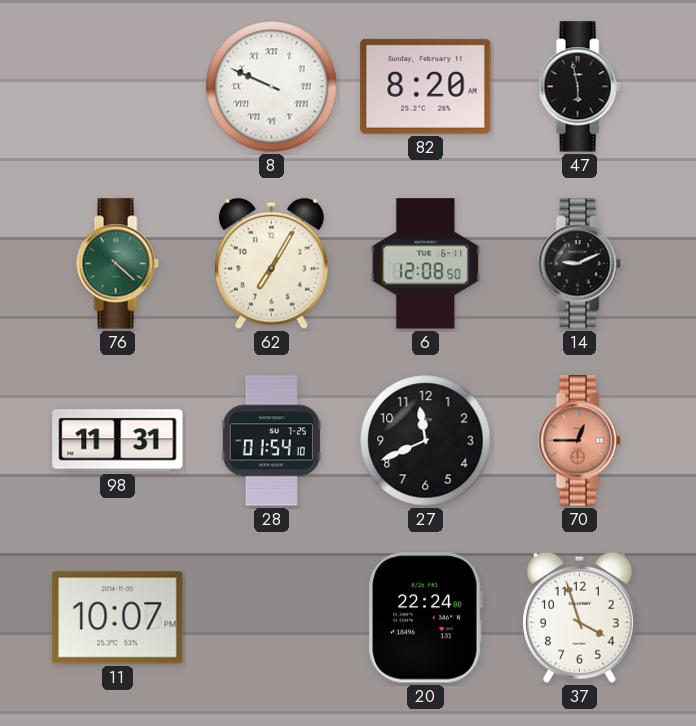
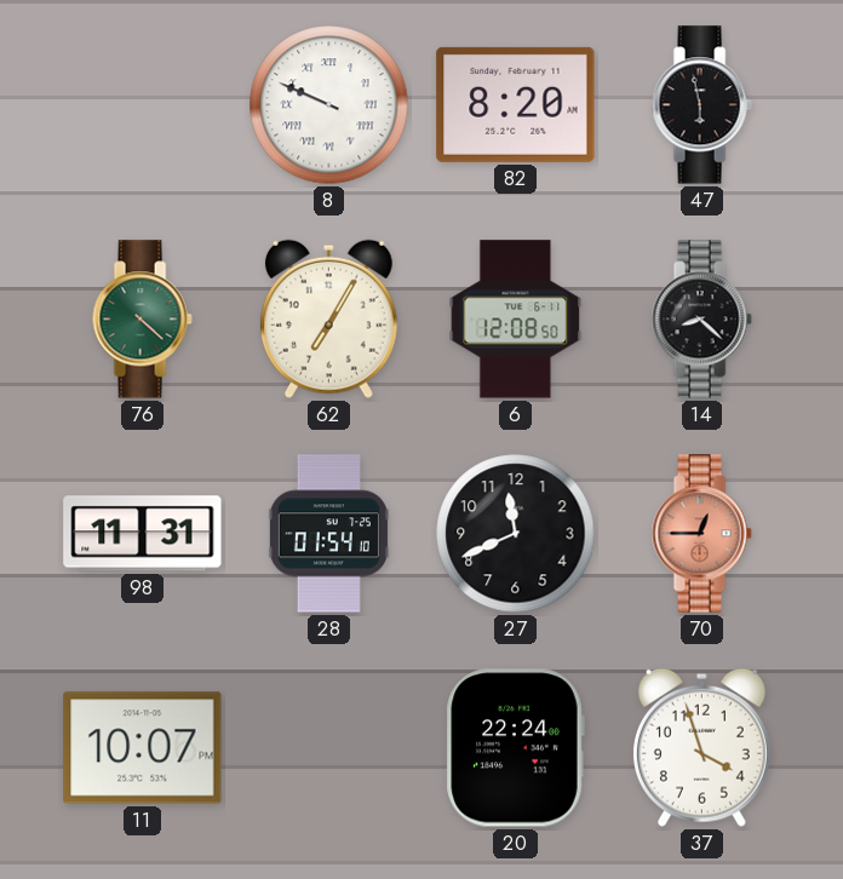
14: 9:11 -> 8:22
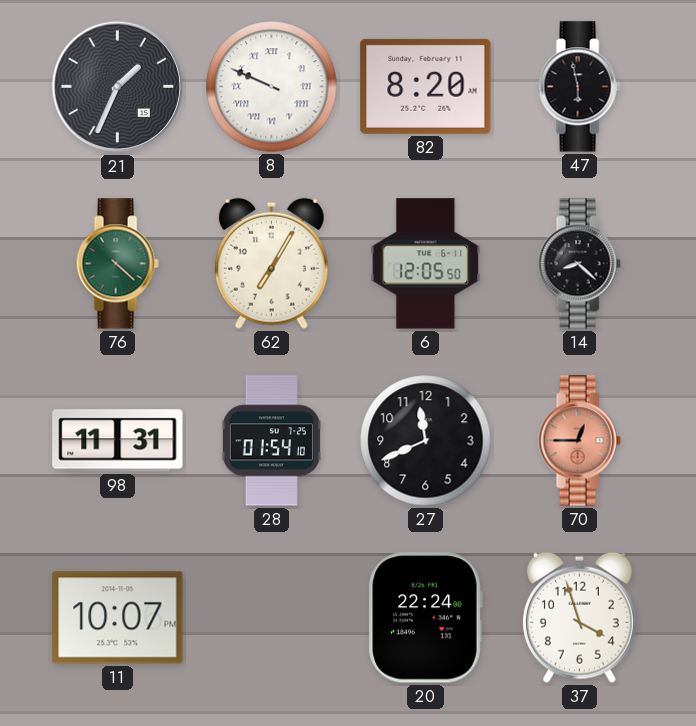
21: none -> 1:34
6: 12:08 -> 12:05
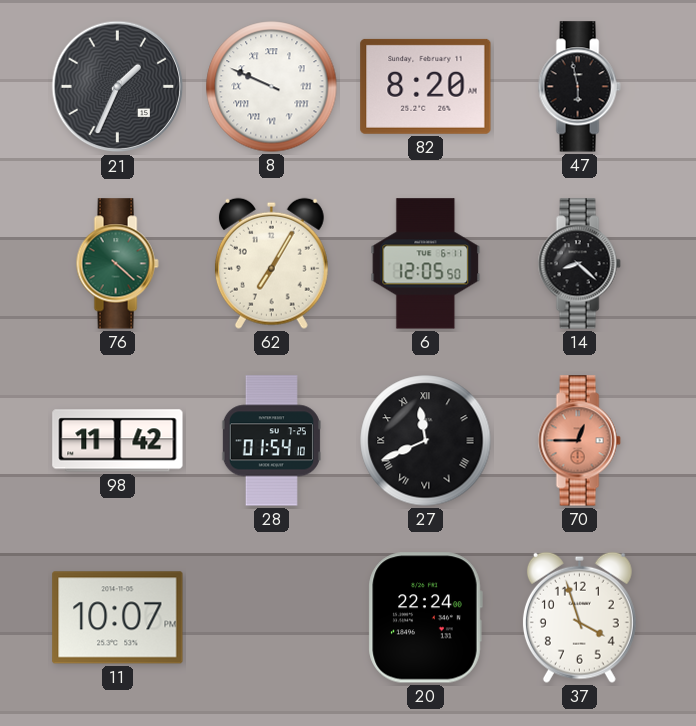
98: 11:31 -> 11:42
27 numerals: Arabic -> Roman
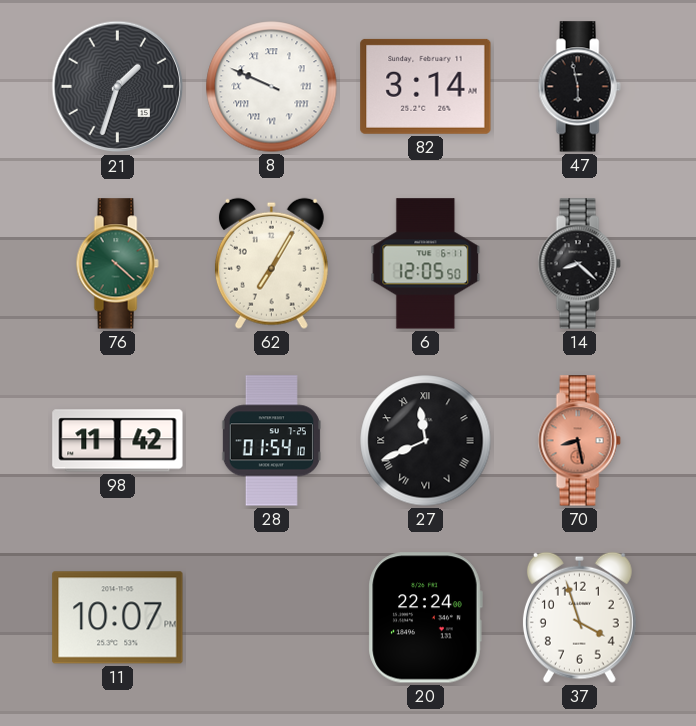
21: 1:34 -> 1:33
82: 8:20 -> 3:14
70: 12:45 -> 8:28
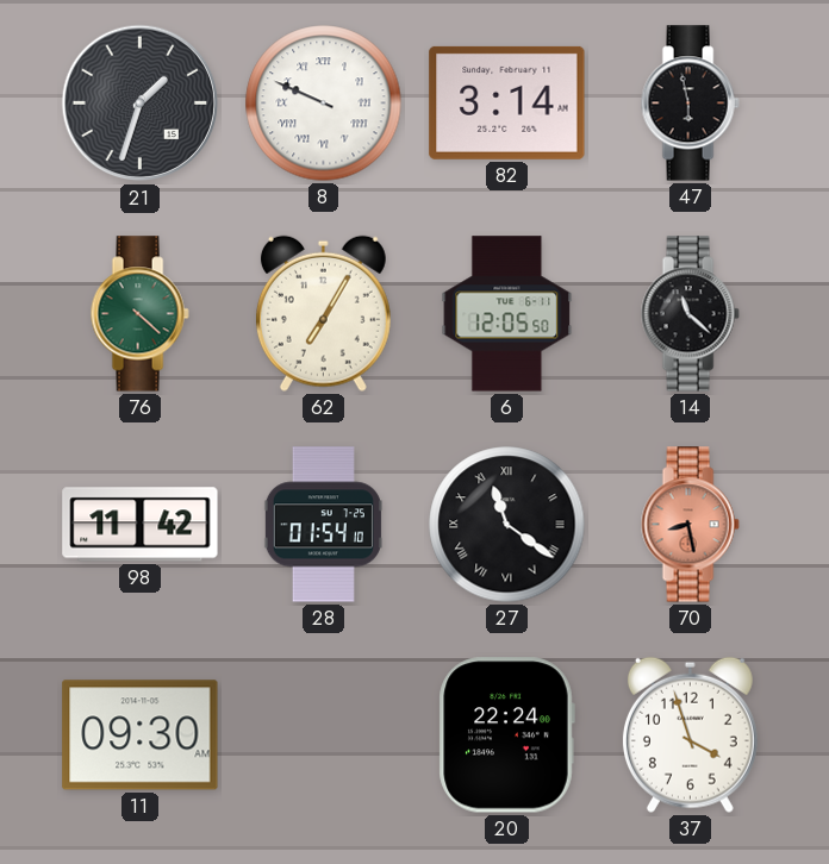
14: 8:22 -> 11:22
27: 11:41 -> 11:21
11: 10:07 -> 09:30
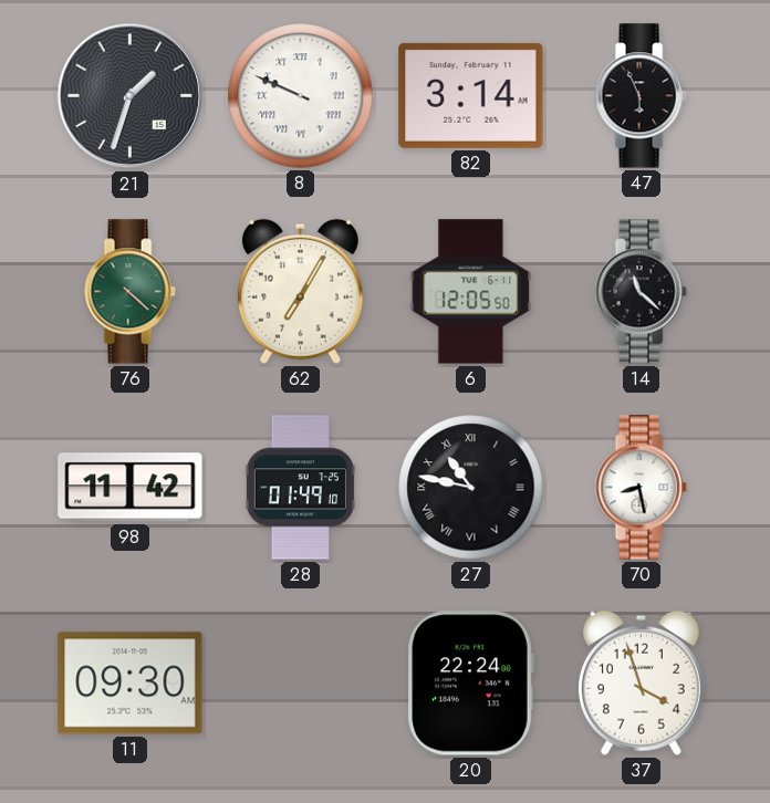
47: 5:58 -> 5:56
28: 01:54 -> 01:49
27: 11:21 -> 10:47
70 dial: salmon -> white
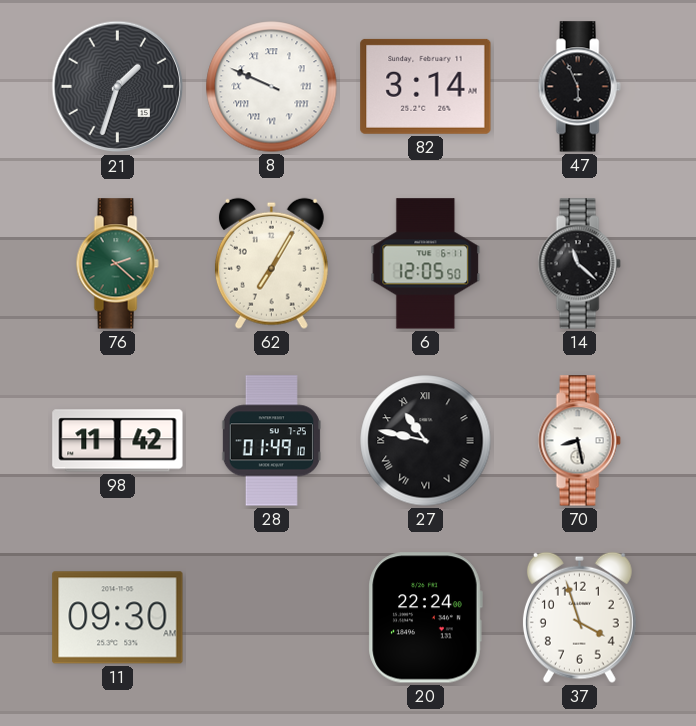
76: 4:22 -> 2:22
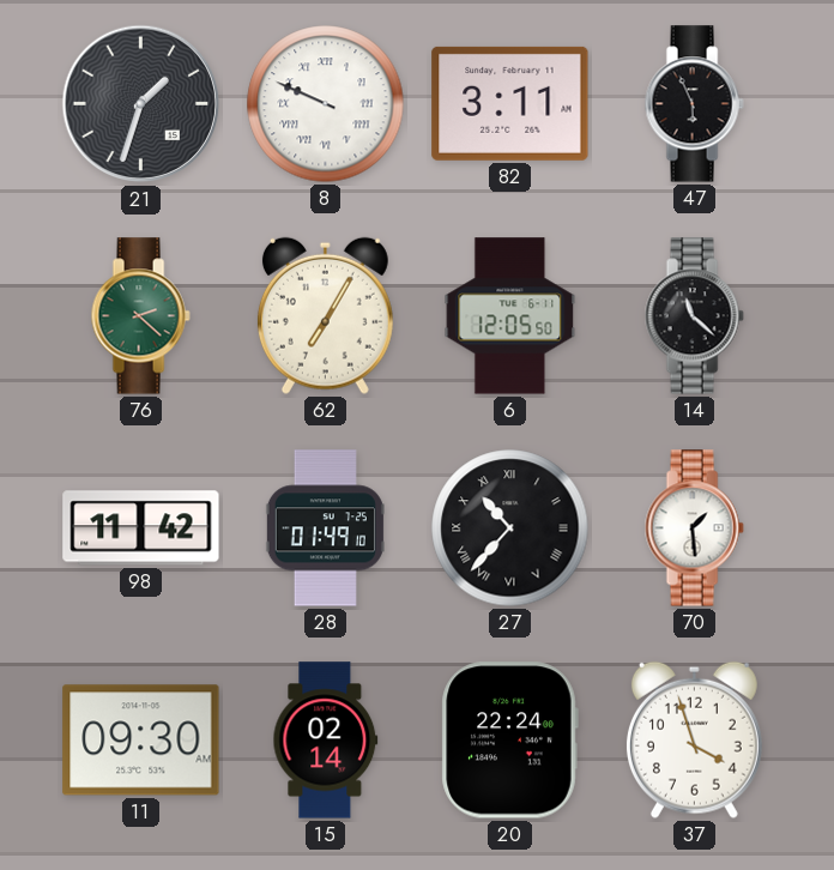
82: 3:14 -> 3:11
27: 10:47 -> 10:37
70: 8:28 -> 1:29
15: none -> 02:14
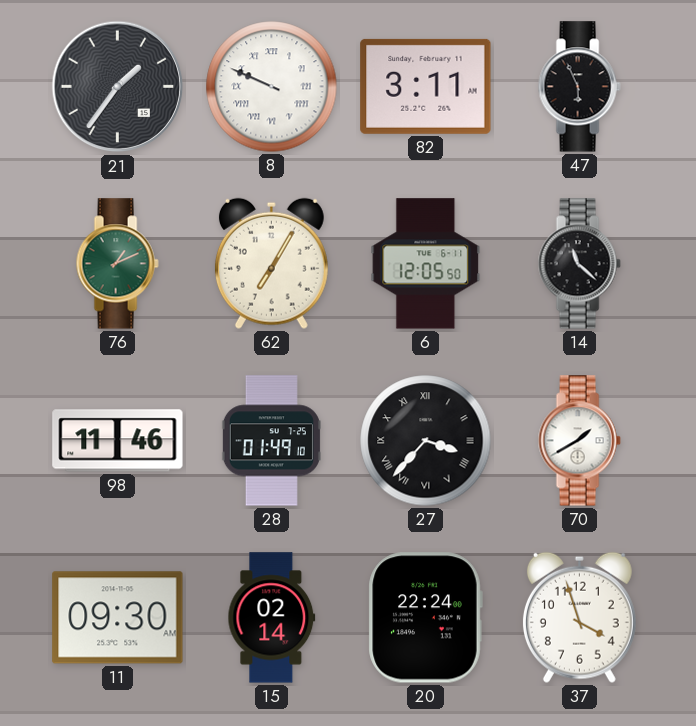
21: 1:33 -> 1:36
76: 2:22 -> 1:11
98: 11:42 -> 11:46
27: 10:37 -> 3:37
70: 1:29 -> 1:40
